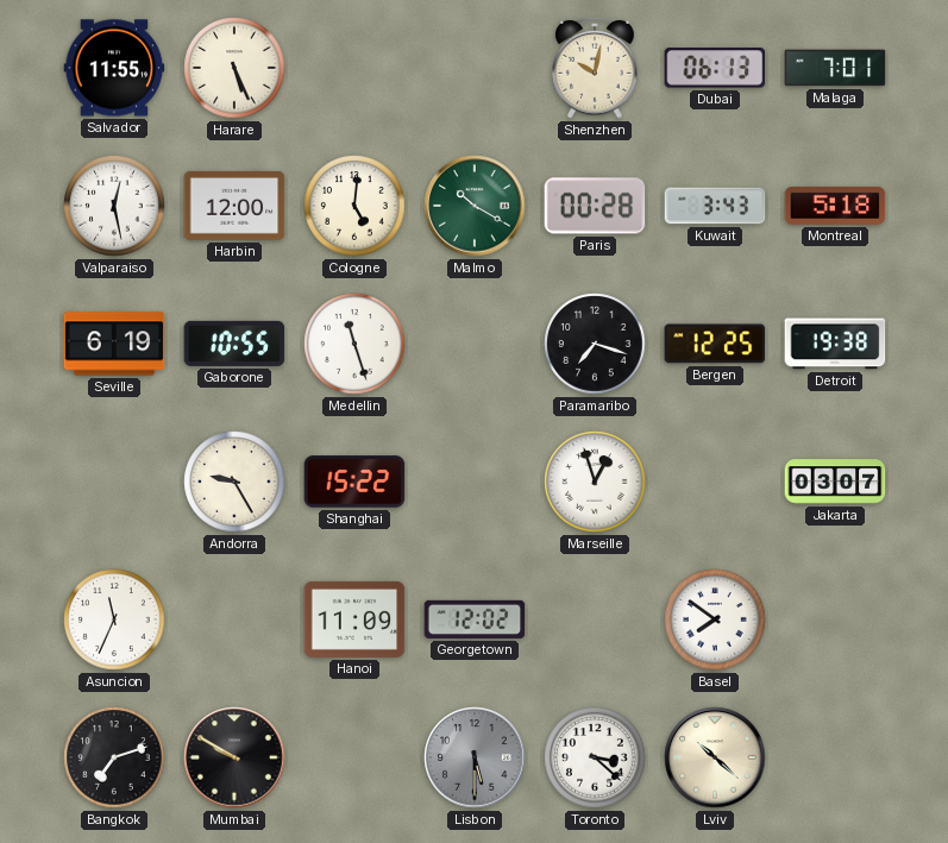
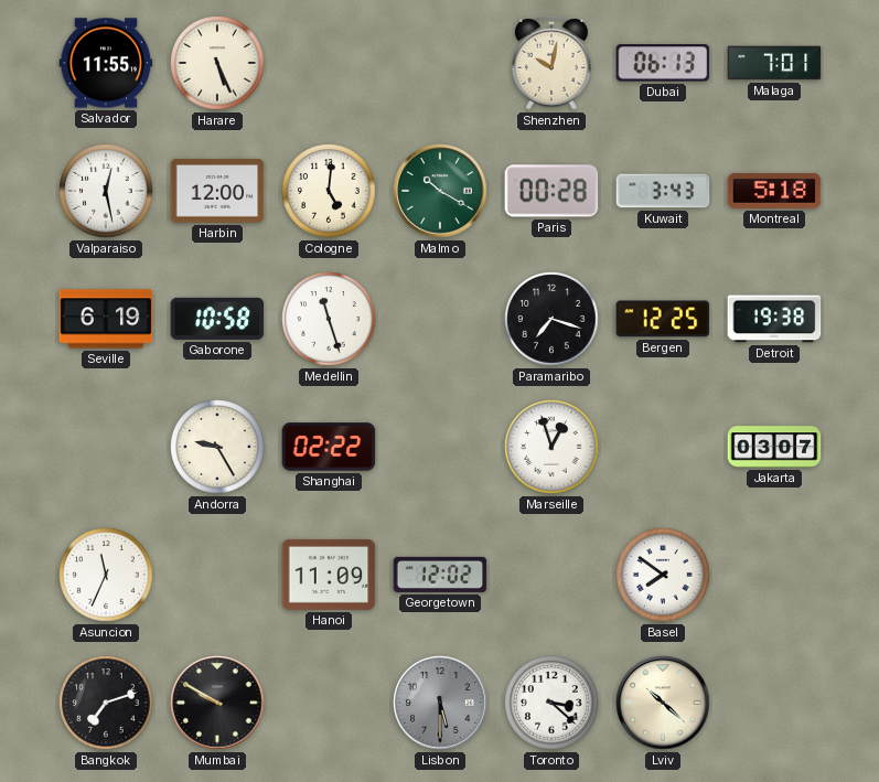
Gaborone: 10:55 -> 10:58
Shanghai: 15:22 -> 02:22
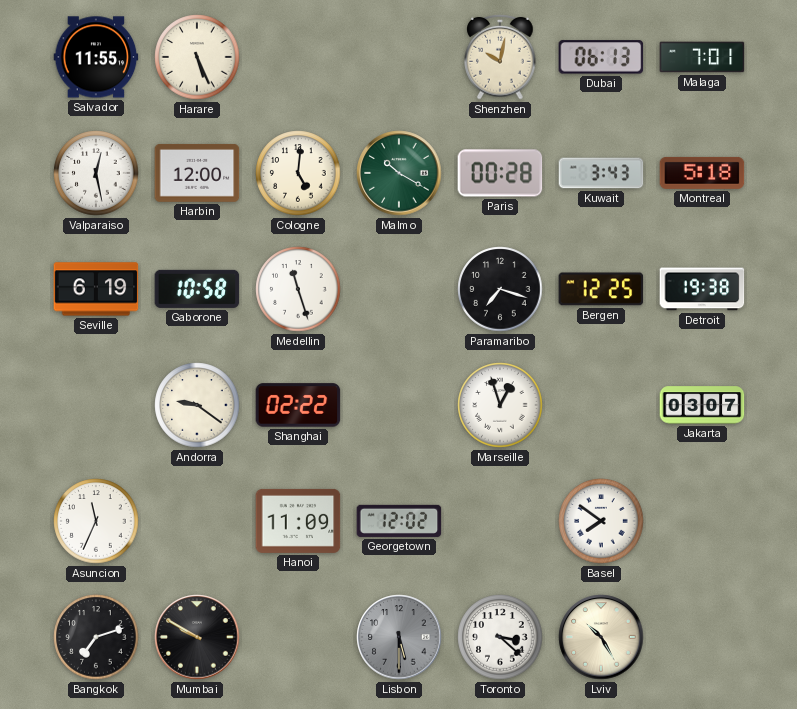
Andorra: 9:25 -> 9:21
Lviv: 10:22 -> 10:25
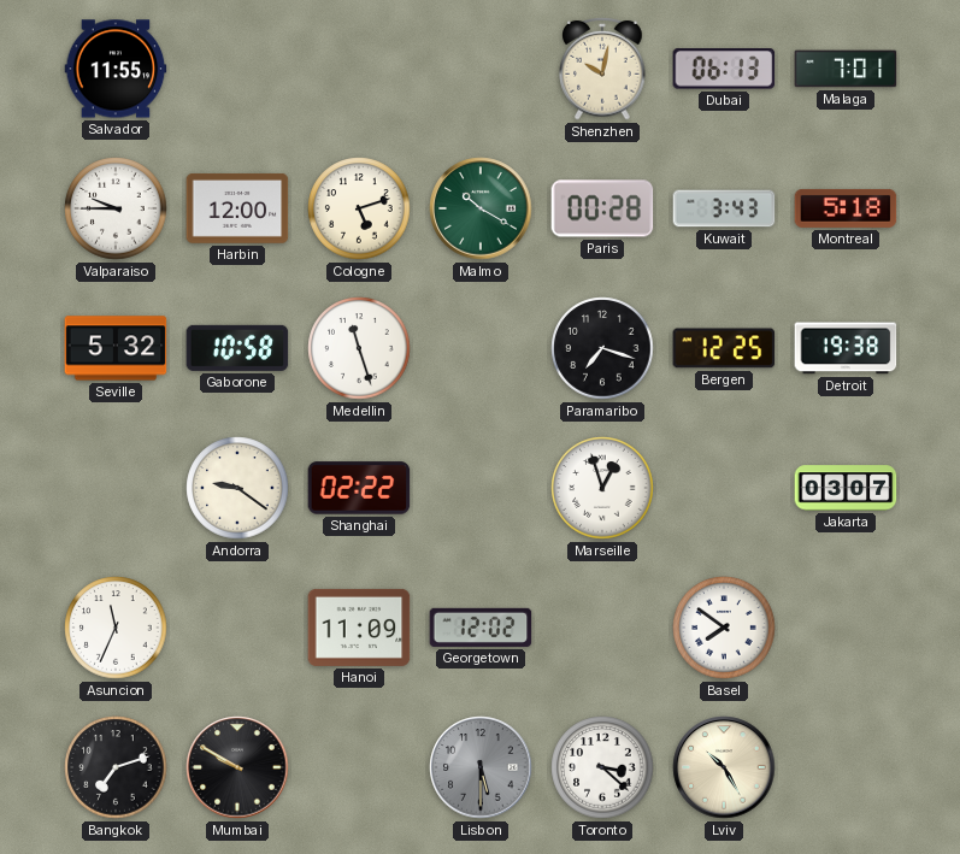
Harare: 5:26 -> none
Valparaiso: 12:28 -> 9:45
Cologne: 5:01 -> 5:12
Seville: 6:19 -> 5:32
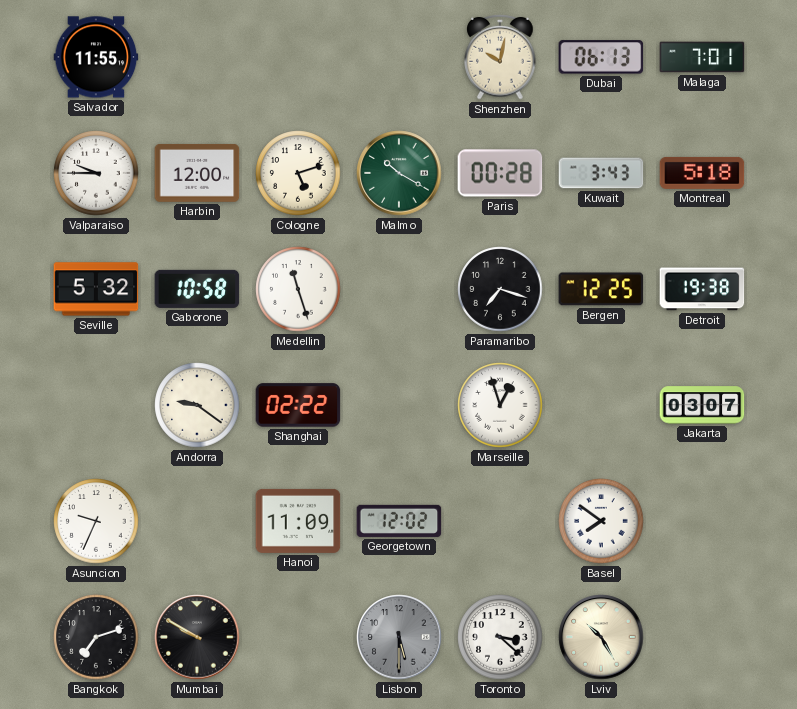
Asuncion: 11:34 -> 9:34
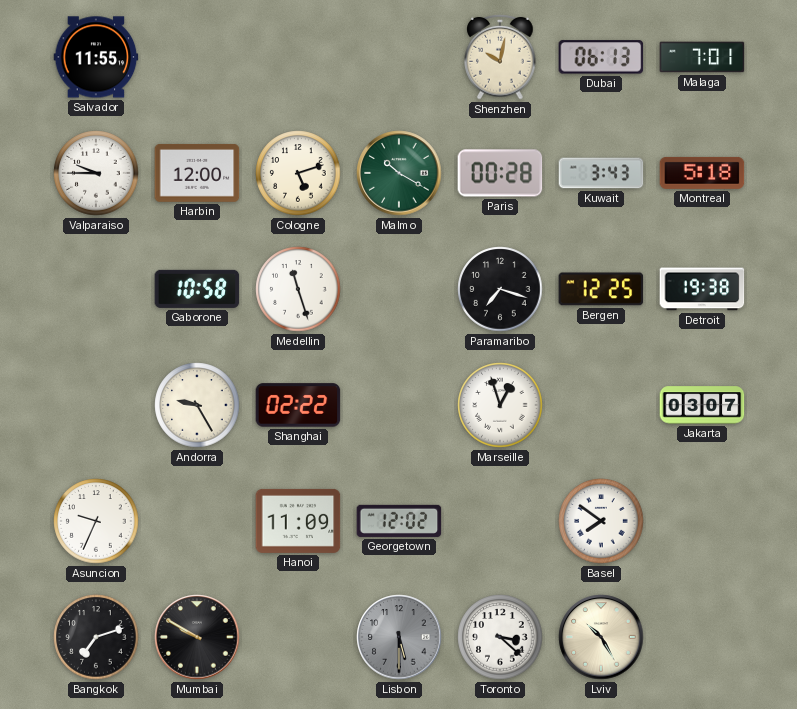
Seville: 5:32 -> none
Andorra: 9:21 -> 9:25
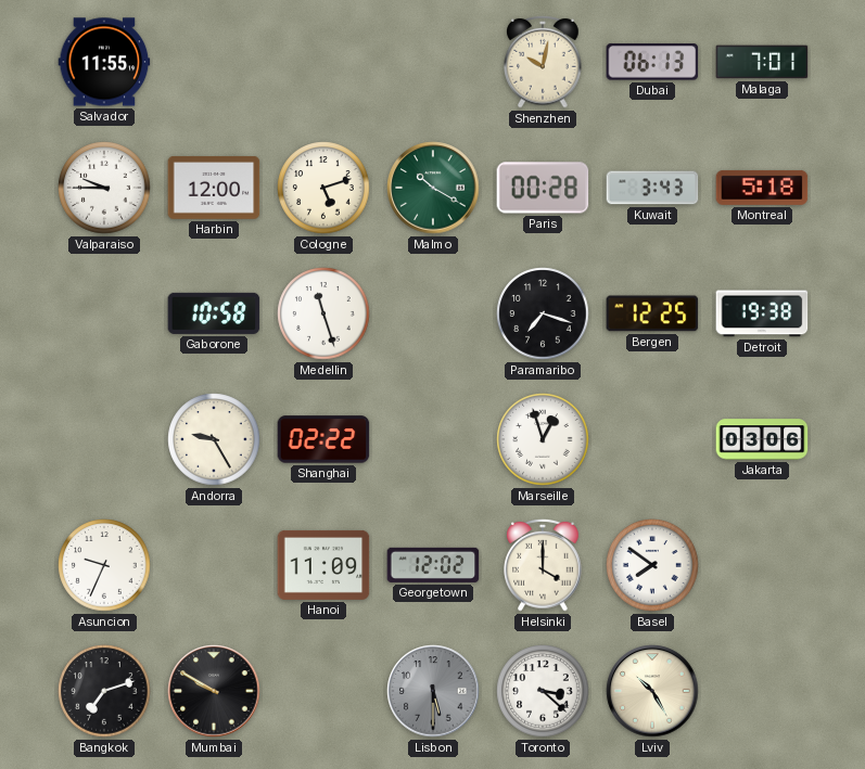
Jakarta: 03:07 -> 03:06
Helsinki: none -> 4:00
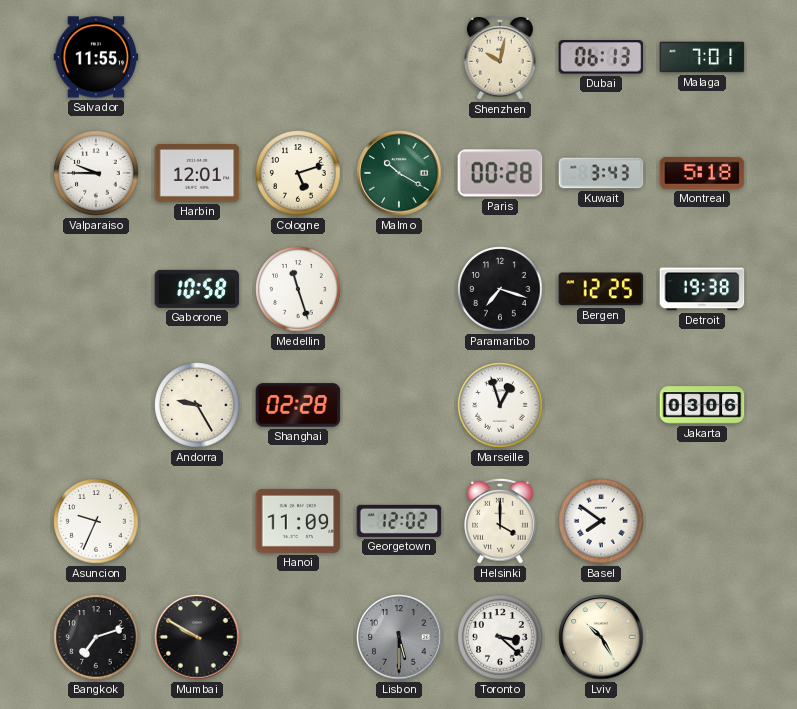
Harbin: 12:00 -> 12:01
Shanghai: 02:22 -> 02:28
